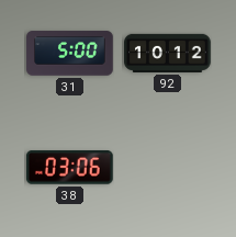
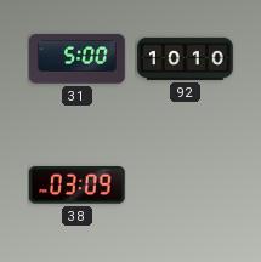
92: 10:12 -> 10:10
38: 03:06 -> 03:09
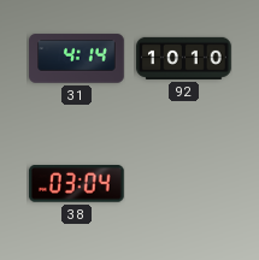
31: 5:00 -> 4:14
38: 03:09 -> 03:04
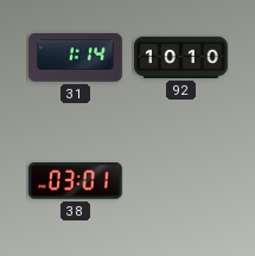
31: 4:14 -> 1:14
38: 03:04 -> 03:01
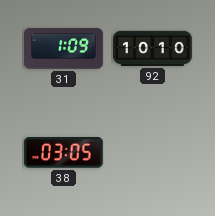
31: 1:14 -> 1:09
38: 03:01 -> 03:05
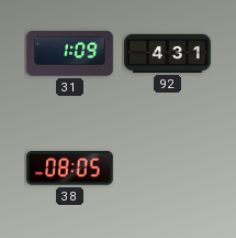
92: 10:10 -> 4:31
38: 03:05 -> 08:05
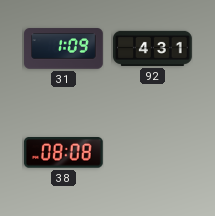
38: 08:05 -> 08:08
